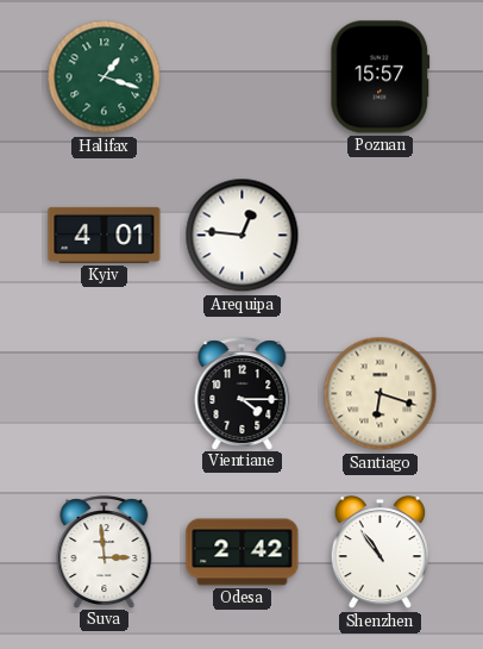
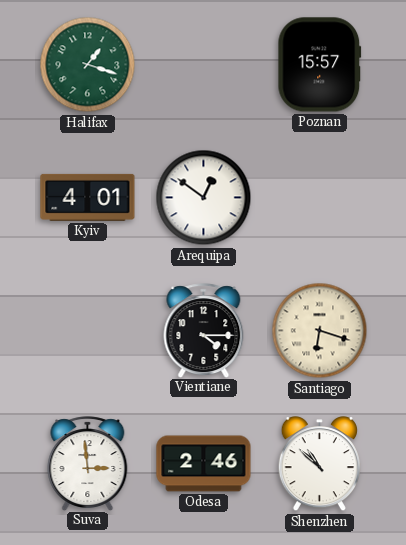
Arequipa: 12:46 -> 12:51
Odesa: 2:42 -> 2:46
Shenzhen: 10:54 -> 10:52
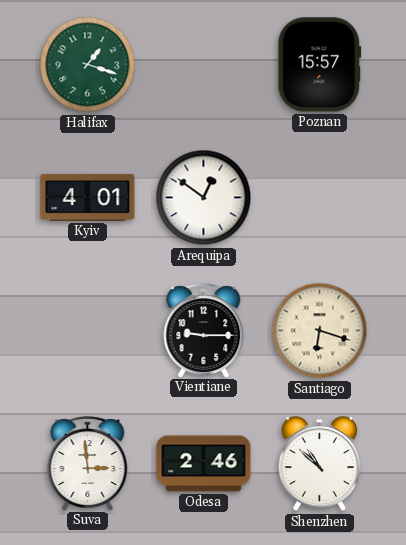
Vientiane: 4:15 -> 9:15
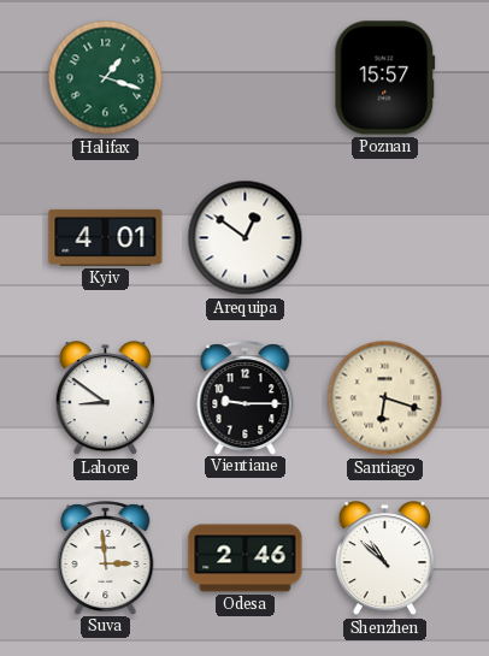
Lahore: none -> 8:51
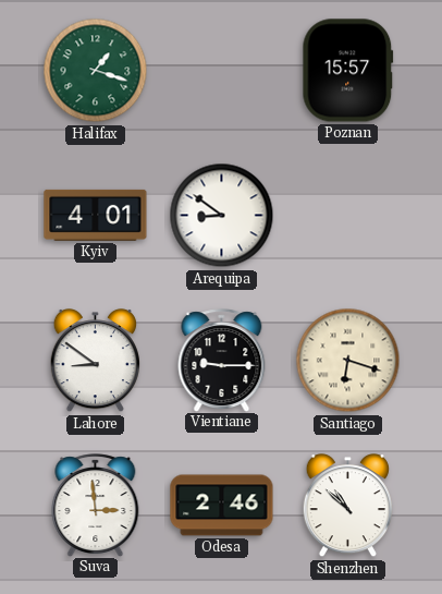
Arequipa: 12:51 -> 8:51
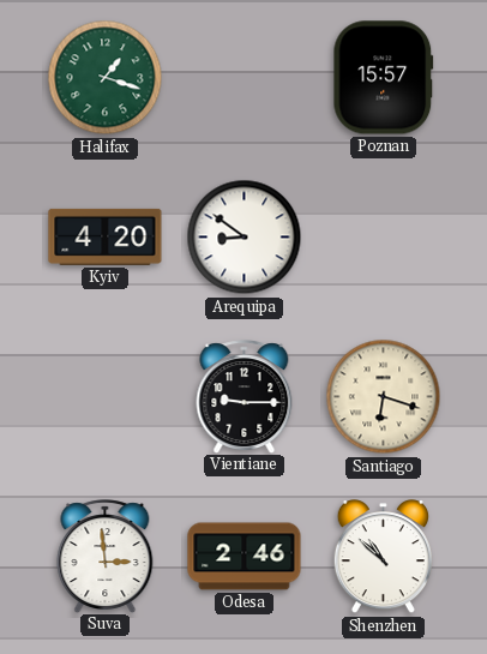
Kyiv: 4:01 -> 4:20
Lahore: 8:51 -> none
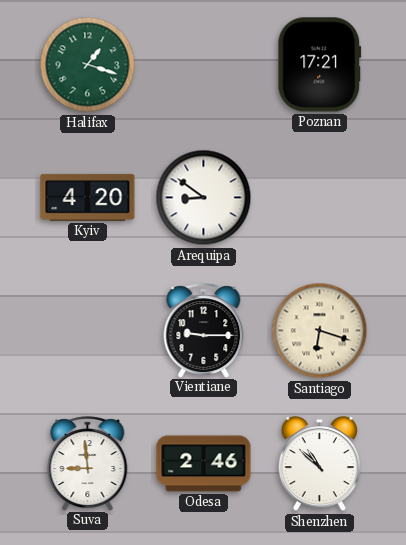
Poznan: 15:57 -> 17:21
Suva: 2:59 -> 8:59
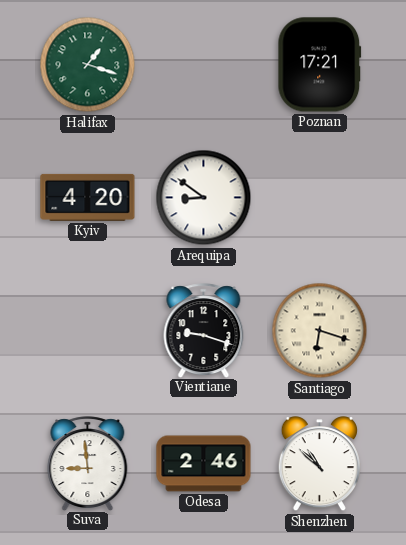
Vientiane: 9:15 -> 9:18
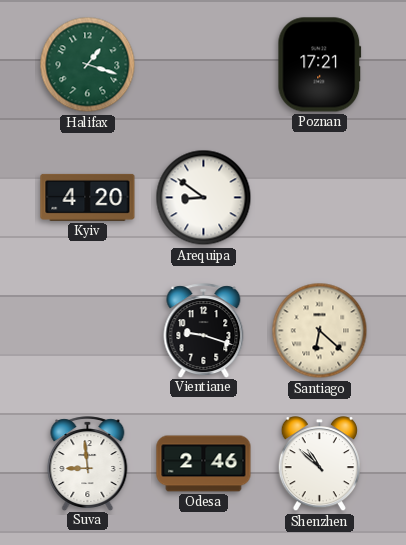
Santiago: 6:18 -> 6:22
